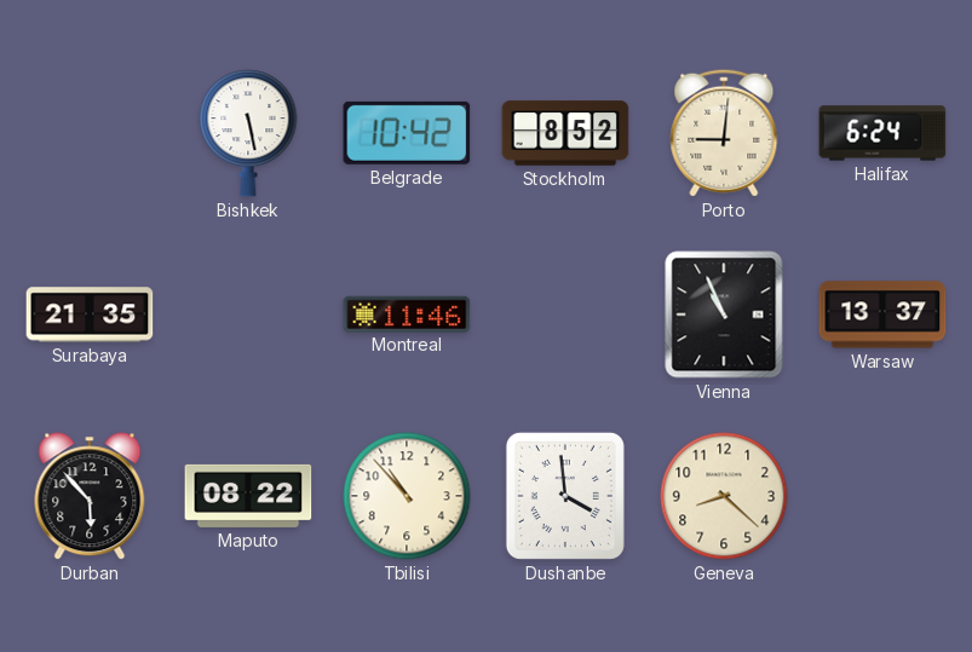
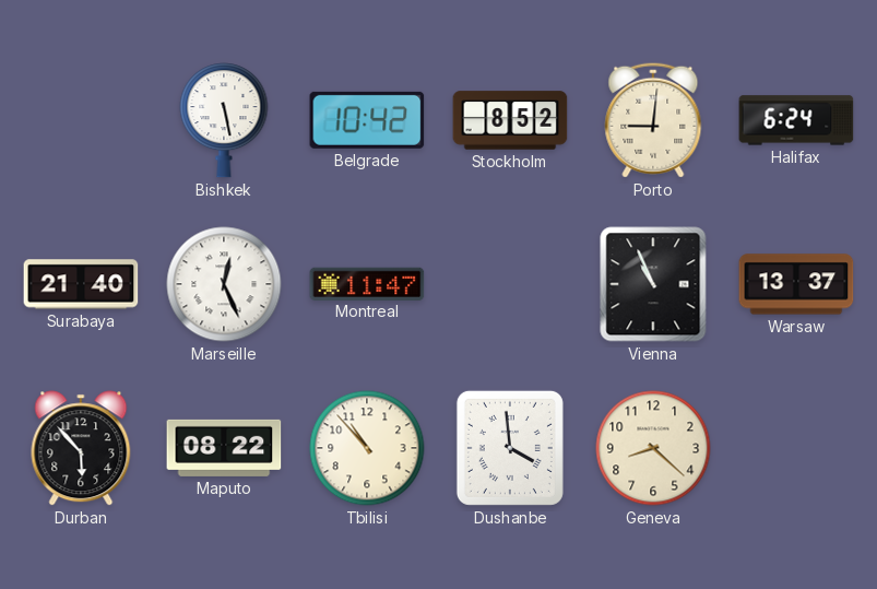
Surabaya: 21:35 -> 21:40
Marseille: none -> 12:26
Montreal: 11:46 -> 11:47
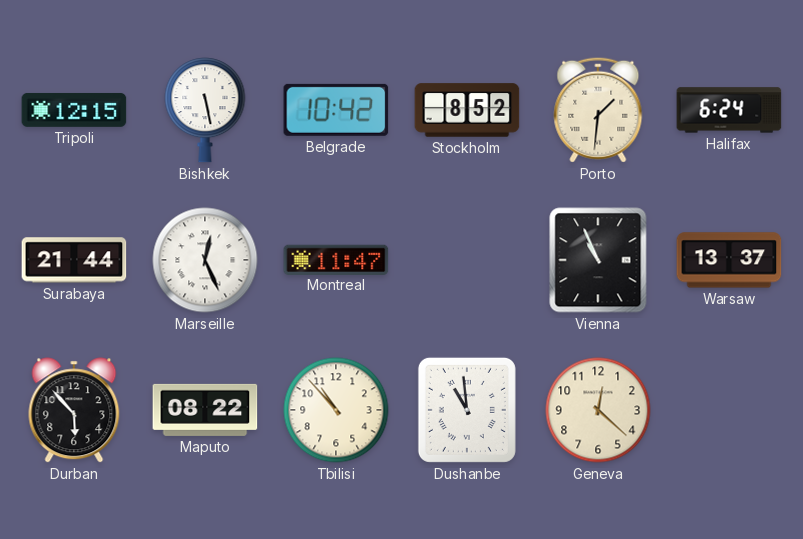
Tripoli: none -> 12:15
Porto: 9:01 -> 1:31
Surabaya: 21:40 -> 21:44
Dushanbe: 3:59 -> 10:59
Geneva: 8:22 -> 12:22
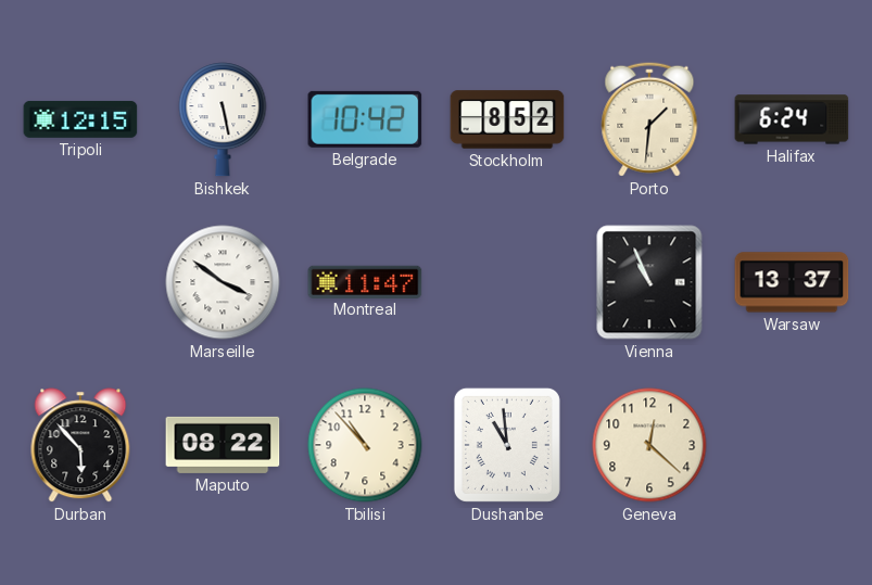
Surabaya: 21:44 -> none
Marseille: 12:26 -> 3:51
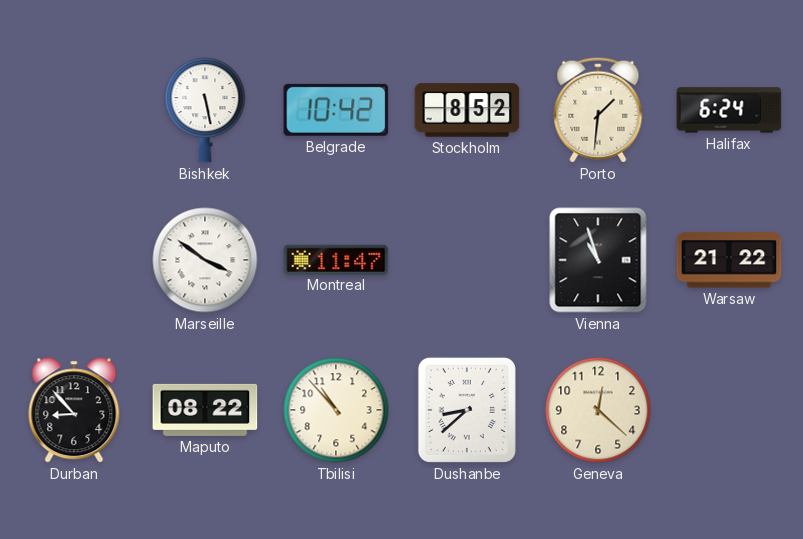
Tripoli: 12:15 -> none
Vienna: 10:56 -> 10:57
Warsaw: 13:37 -> 21:22
Durban: 5:53 -> 8:53
Dushanbe: 10:59 -> 8:38
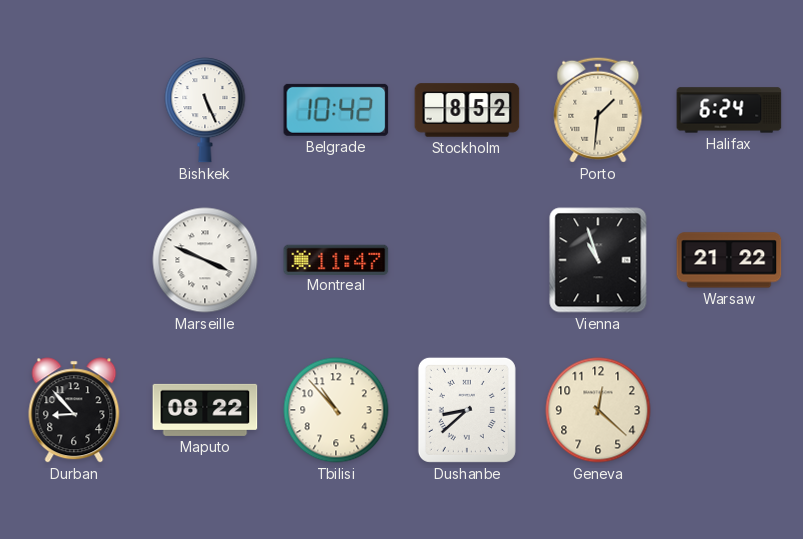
Bishkek: 5:28 -> 5:26
Marseille: 3:51 -> 3:49
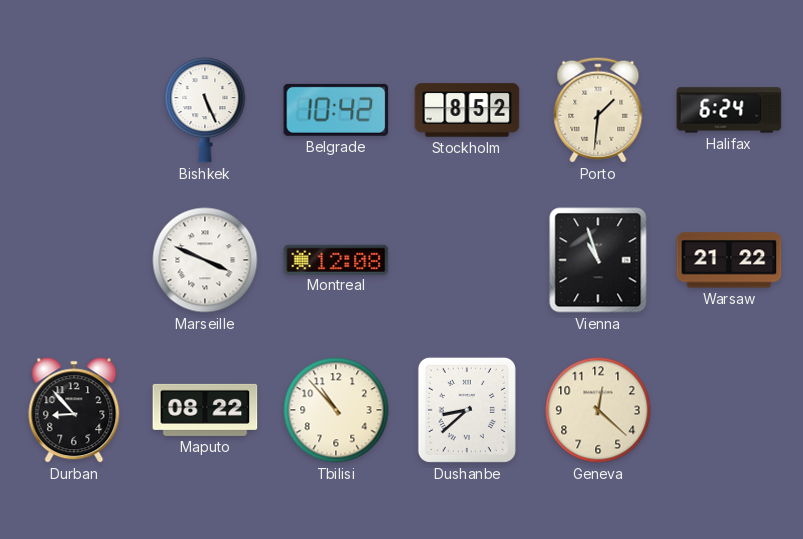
Montreal: 11:47 -> 12:08
